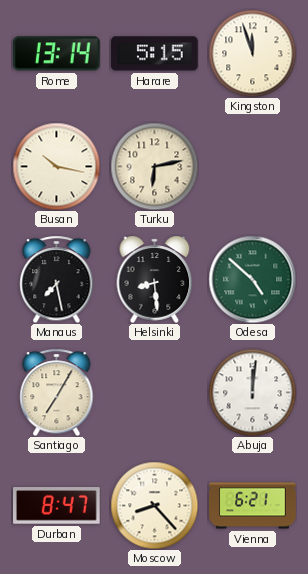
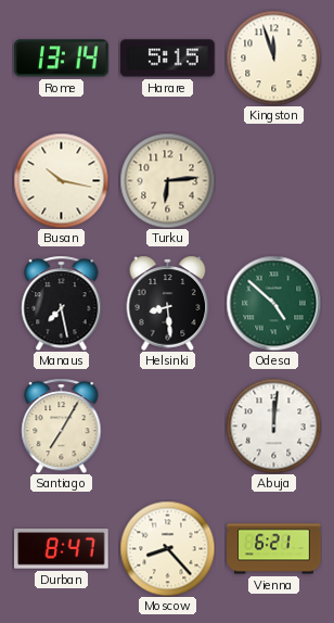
Turku: 6:13 -> 6:14
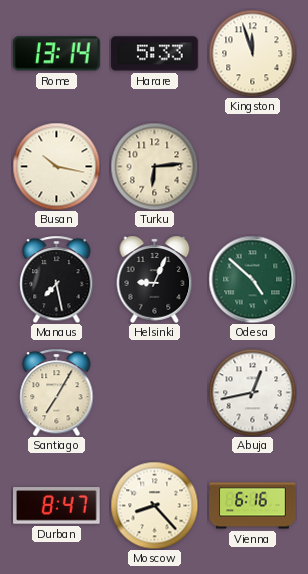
Harare: 5:15 -> 5:33
Helsinki: 8:29 -> 9:04
Abuja: 12:01 -> 12:43
Vienna: 6:21 -> 6:16
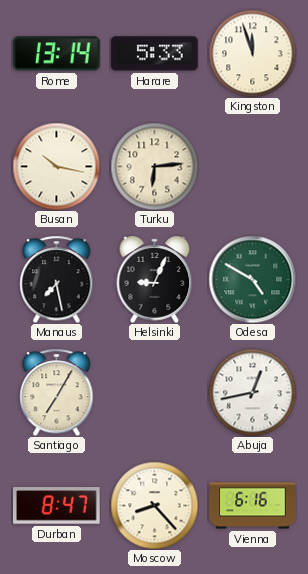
Odesa: 4:52 -> 4:50
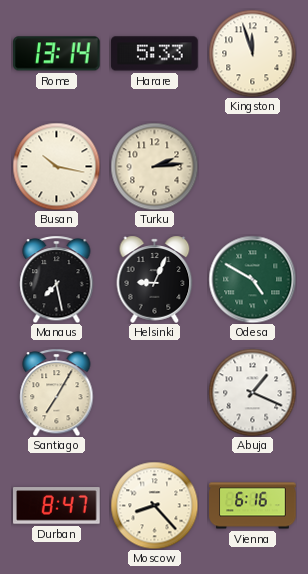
Turku: 6:14 -> 2:14
Abuja: 12:43 -> 1:19
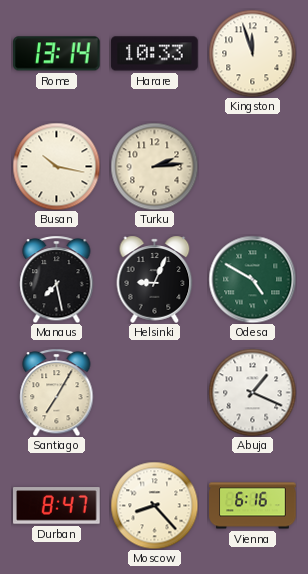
Harare: 5:33 -> 10:33
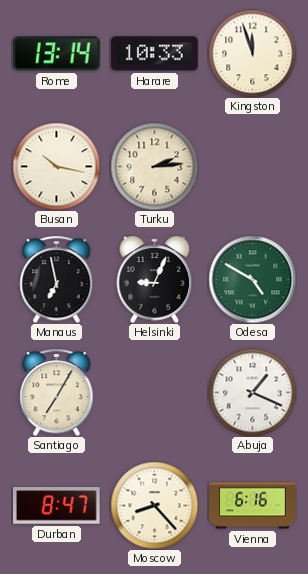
Manaus: 7:28 -> 6:58
